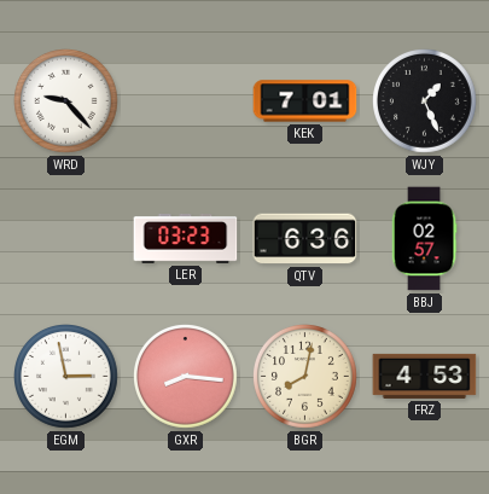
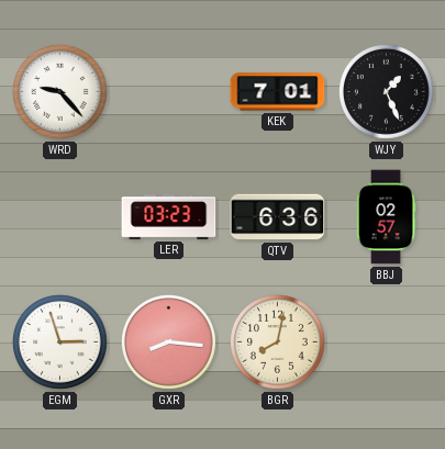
EGM: 2:58 -> 2:57
FRZ: 4:53 -> none
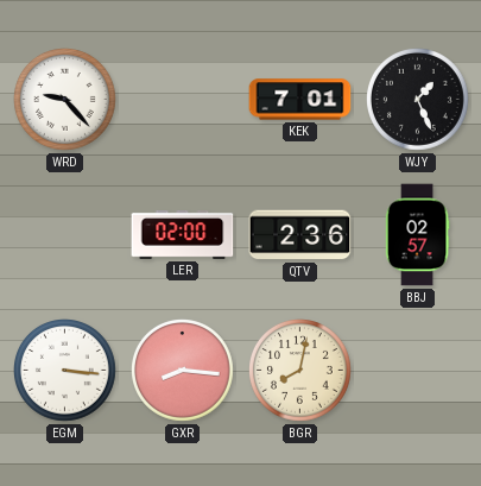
LER: 03:23 -> 02:00
QTV: 6:36 -> 2:36
EGM: 2:57 -> 3:16
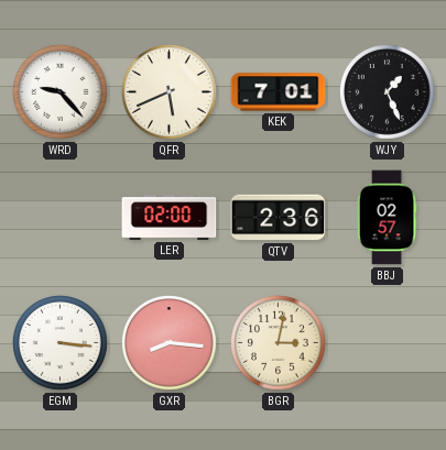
QFR: none -> 5:41
BGR: 8:02 -> 3:02
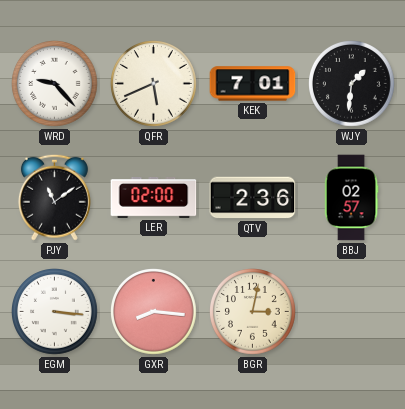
WJY: 1:26 -> 1:31
PJY: none -> 11:09
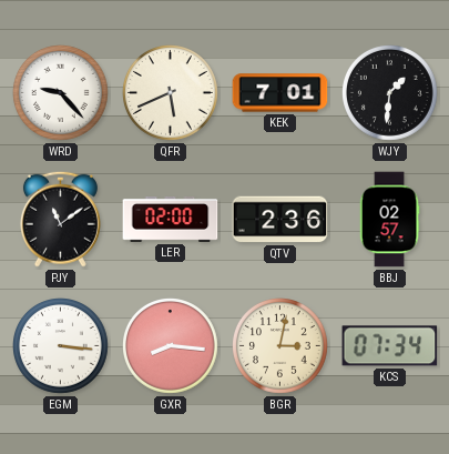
KCS: none -> 07:34
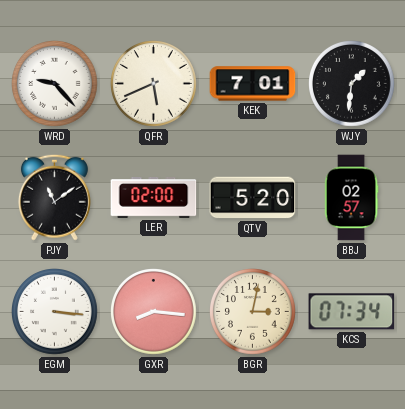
QTV: 2:36 -> 5:20
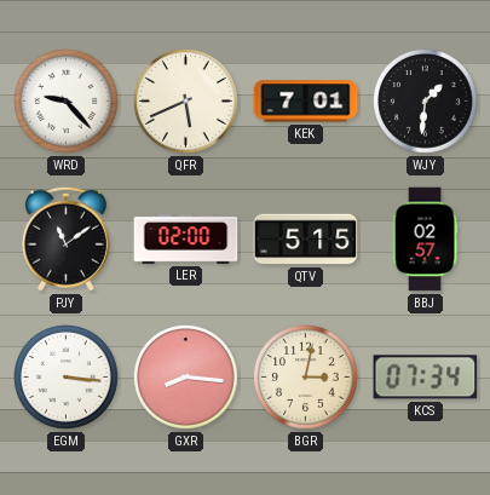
QTV: 5:20 -> 5:15
